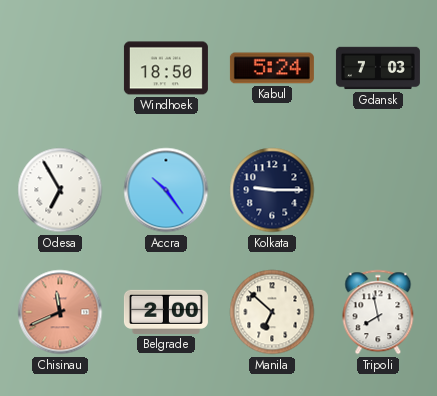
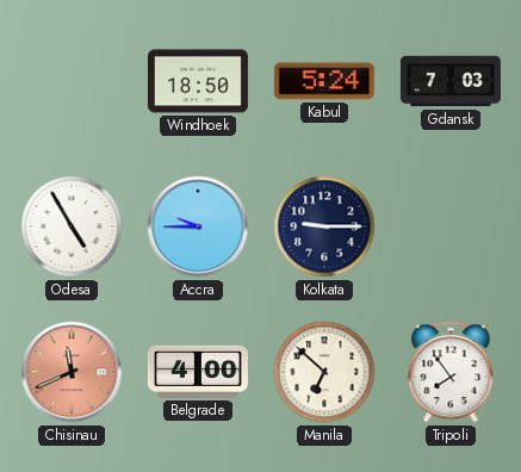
Odesa: 6:55 -> 4:55
Accra: 10:24 -> 9:45
Belgrade: 2:00 -> 4:00
Tripoli: 7:58 -> 7:54
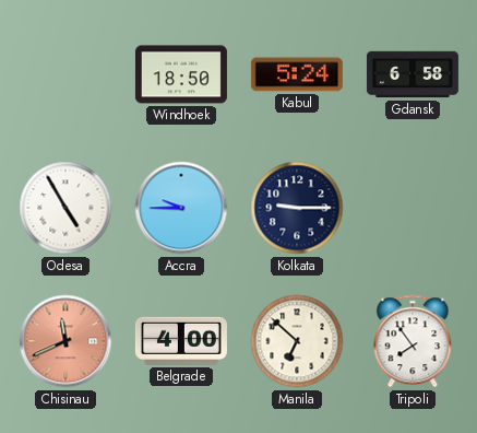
Gdansk: 7:03 -> 6:58
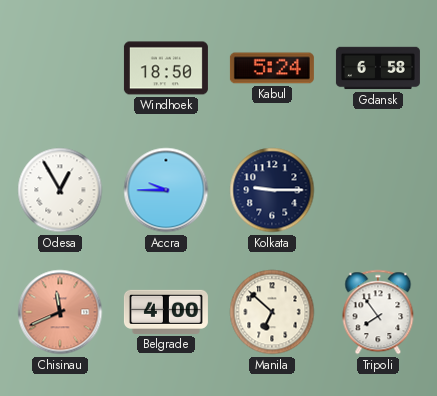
Odesa: 4:55 -> 12:55
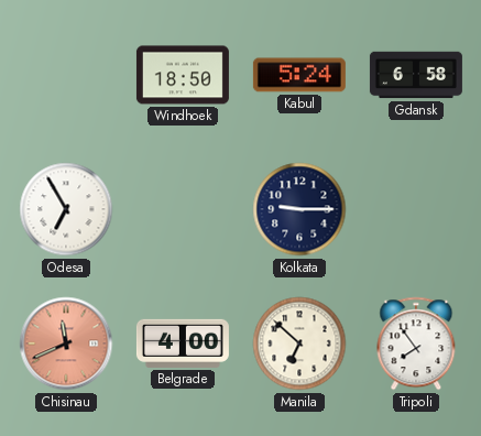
Odesa: 12:55 -> 6:55
Accra: 9:45 -> none
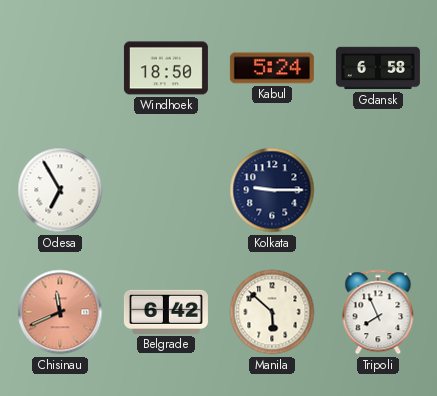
Belgrade: 4:00 -> 6:42
Manila: 6:52 -> 5:52
Tripoli: 7:54 -> 7:56
